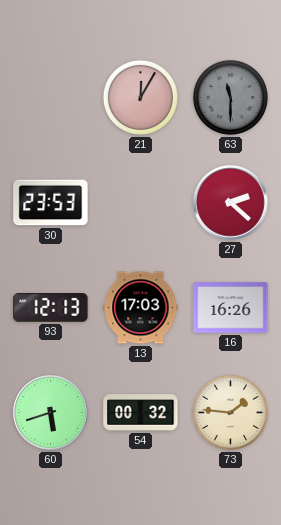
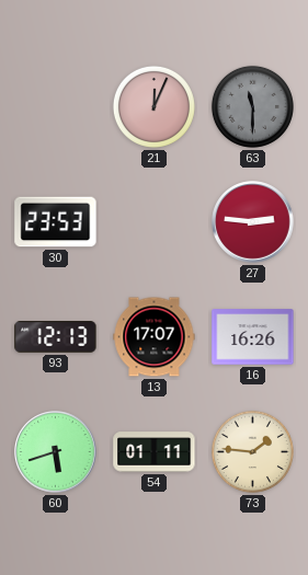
21: 12:05 -> 12:04
27: 2:22 -> 2:46
13: 17:03 -> 17:07
54: 00:32 -> 01:11
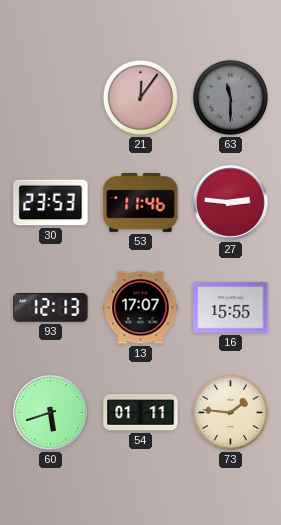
21: 12:04 -> 12:06
53: none -> 11:46
16: 16:26 -> 15:55
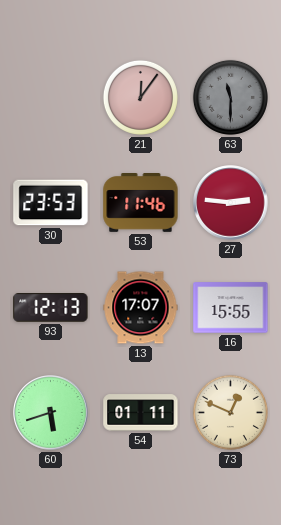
73: 1:46 -> 12:49
